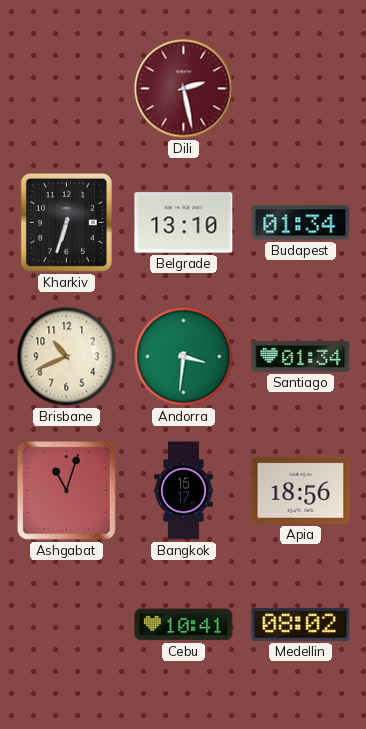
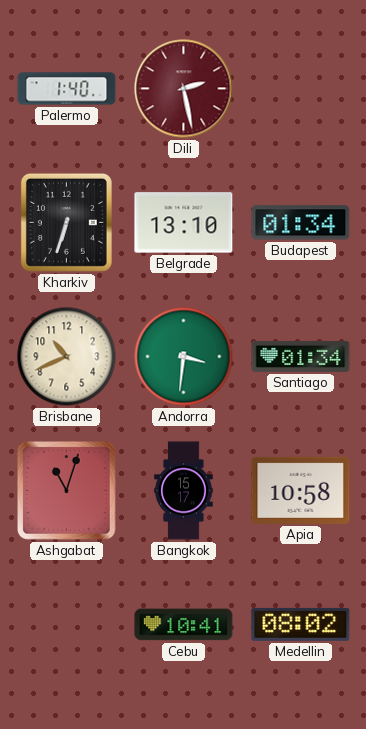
Palermo: none -> 1:40
Apia: 18:56 -> 10:58
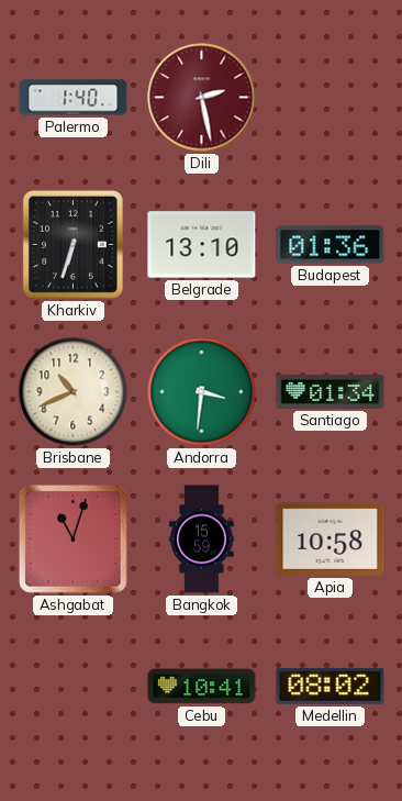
Budapest: 01:34 -> 01:36
Bangkok: 15:17 -> 15:59
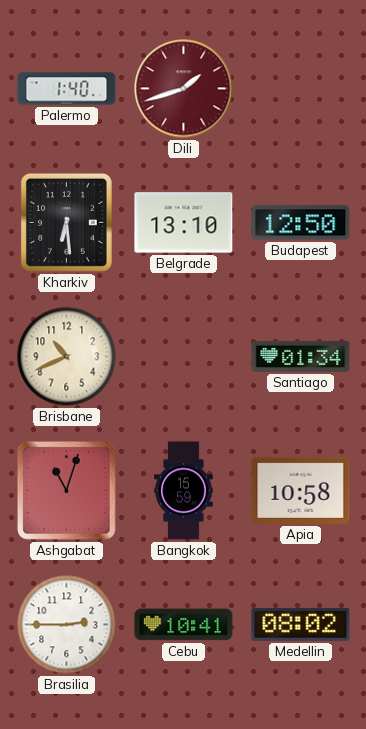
Dili: 2:28 -> 1:42
Kharkiv: 6:33 -> 6:29
Budapest: 01:36 -> 12:50
Andorra: 3:31 -> none
Brasilia: none -> 2:45
